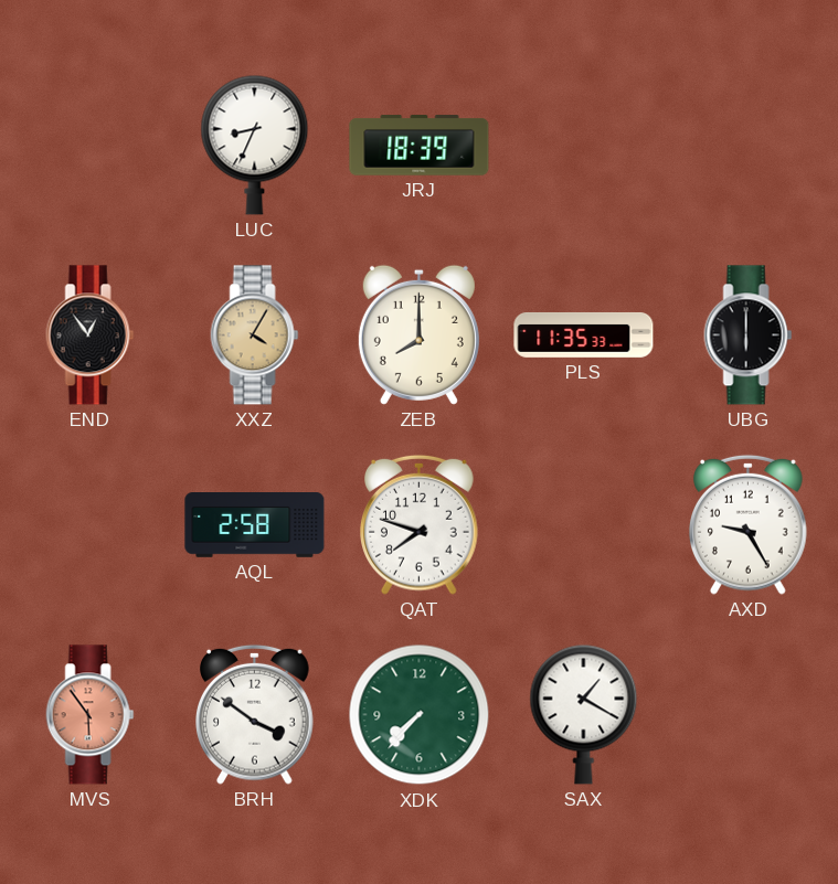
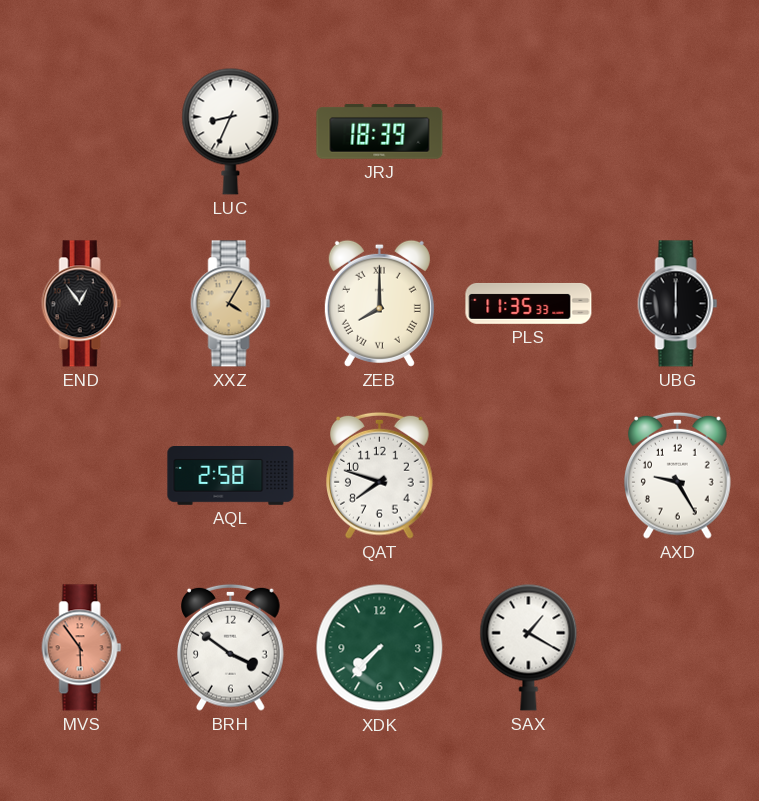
ZEB numerals: Arabic -> Roman
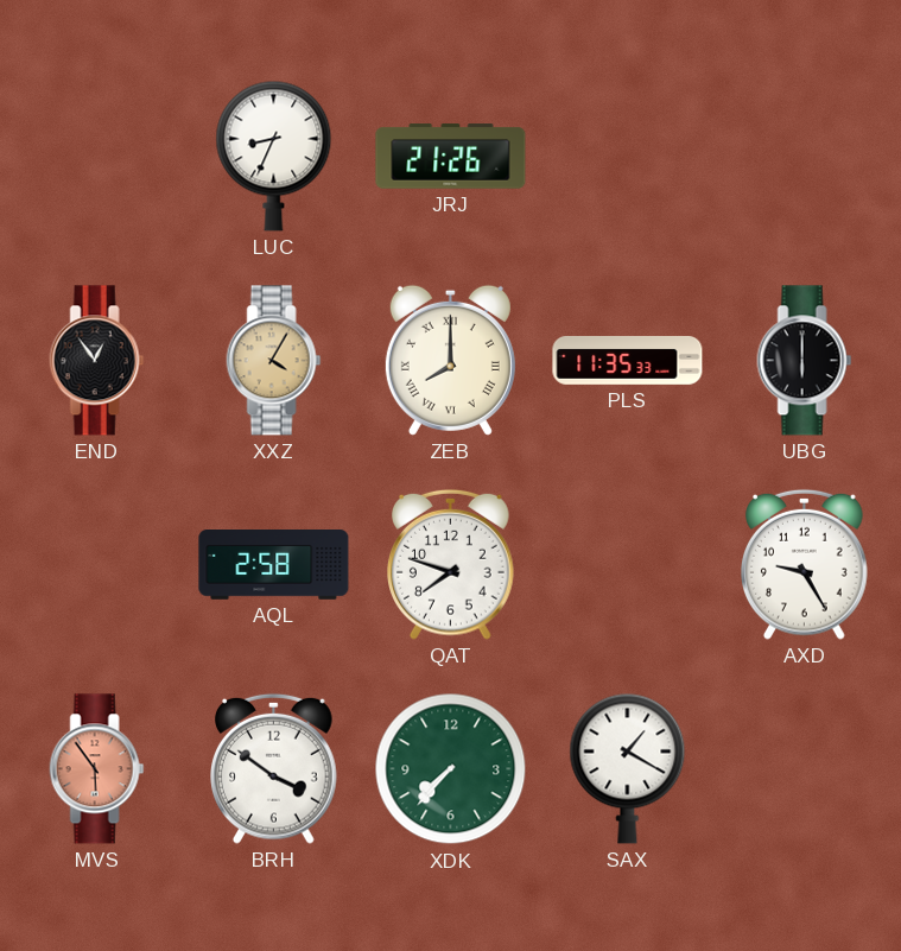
JRJ: 18:39 -> 21:26
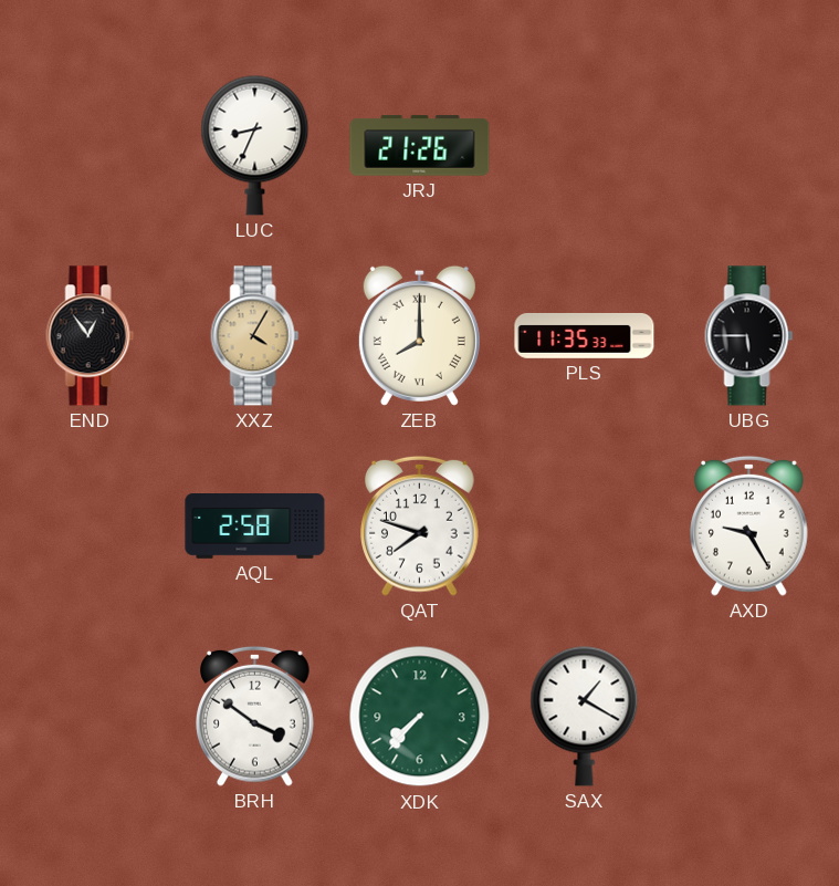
UBG: 6:00 -> 5:45
MVS: 5:54 -> none
